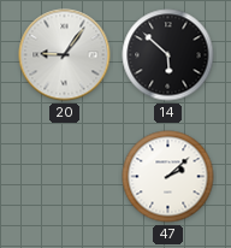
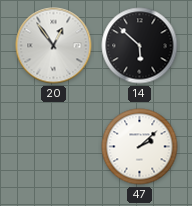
20: 9:06 -> 12:54
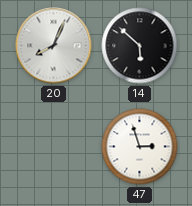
20: 12:54 -> 8:04
47: 2:08 -> 2:57
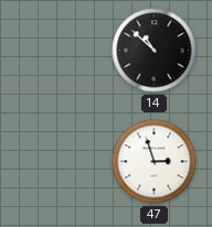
20: 8:04 -> none
14: 5:52 -> 10:52
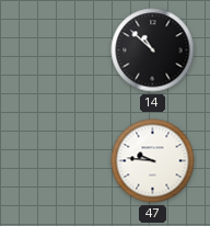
47: 2:57 -> 9:46
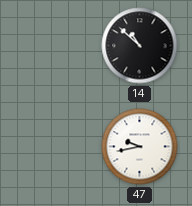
47: 9:46 -> 9:43
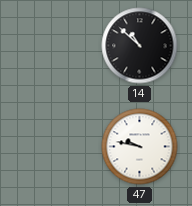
47: 9:43 -> 9:47
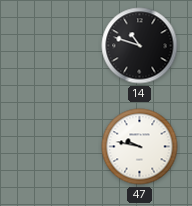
14: 10:52 -> 10:48
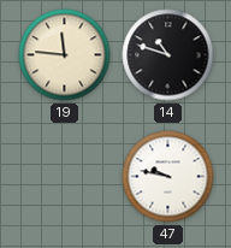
19: none -> 11:46
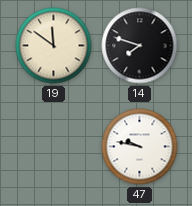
19: 11:46 -> 11:51
14: 10:48 -> 7:48
